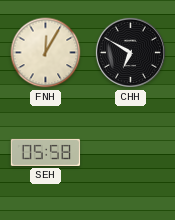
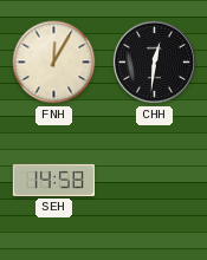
CHH: 6:50 -> 12:31
SEH: 05:58 -> 14:58
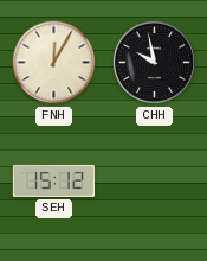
CHH: 12:31 -> 9:58
SEH: 14:58 -> 15:12
